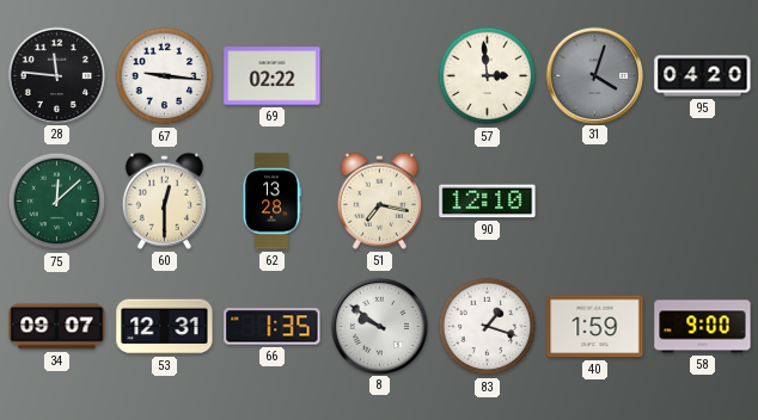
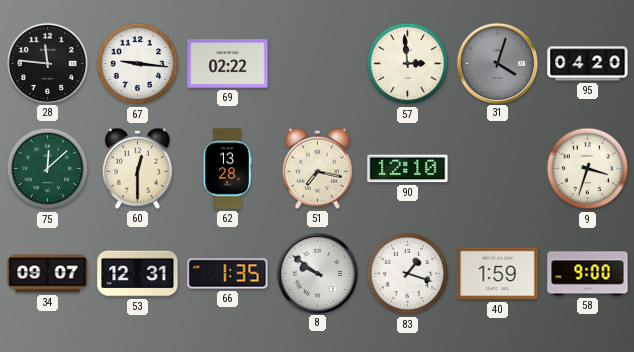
9: none -> 3:33
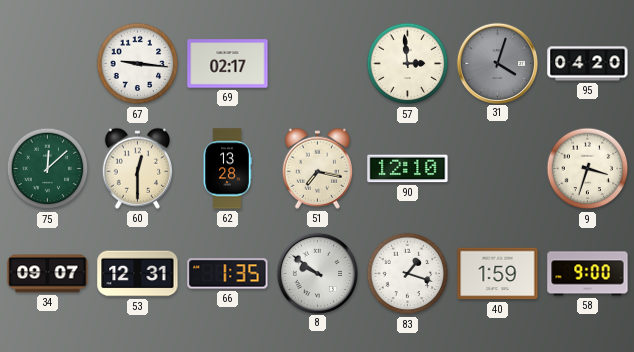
28: 11:46 -> none
69: 02:22 -> 02:17
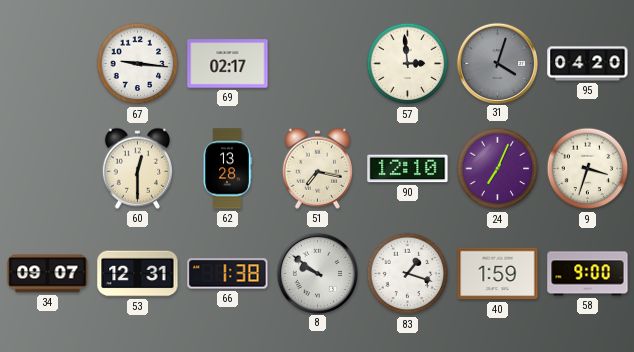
75: 12:08 -> none
24: none -> 7:04
66: 1:35 -> 1:38
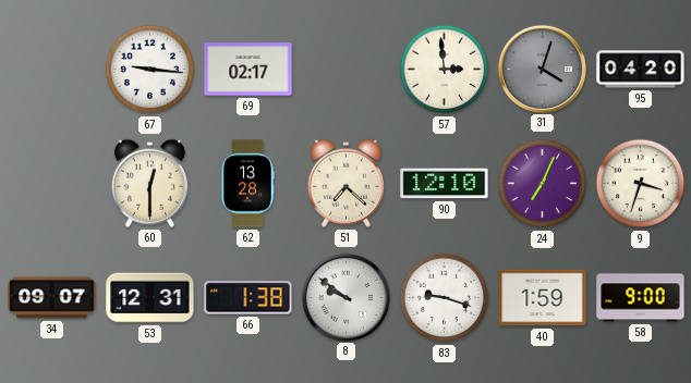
51: 7:17 -> 7:22
83: 1:18 -> 9:18
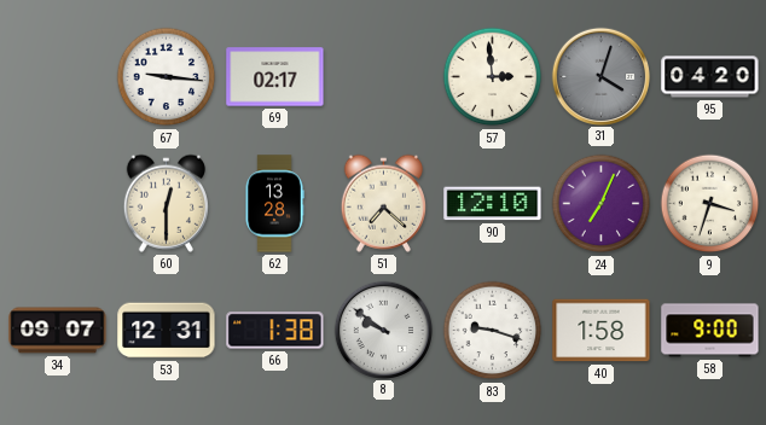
40: 1:59 -> 1:58
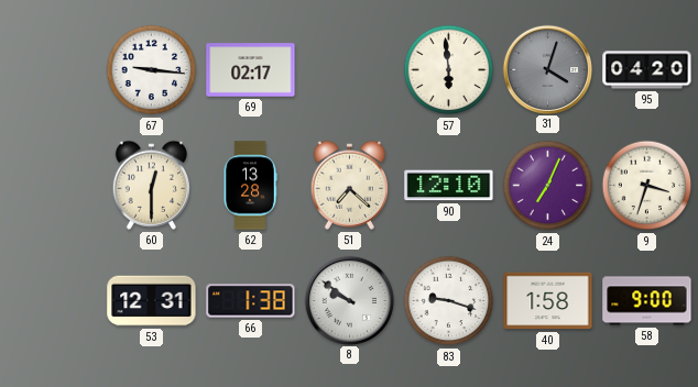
57: 2:59 -> 5:59
34: 09:07 -> none
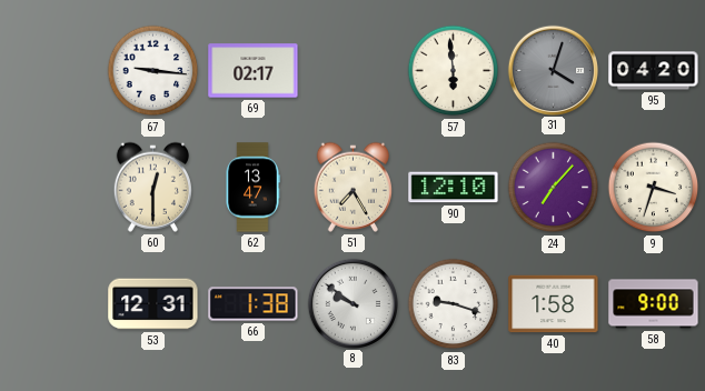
62: 13:28 -> 13:47
51: 7:22 -> 7:25
24: 7:04 -> 7:07
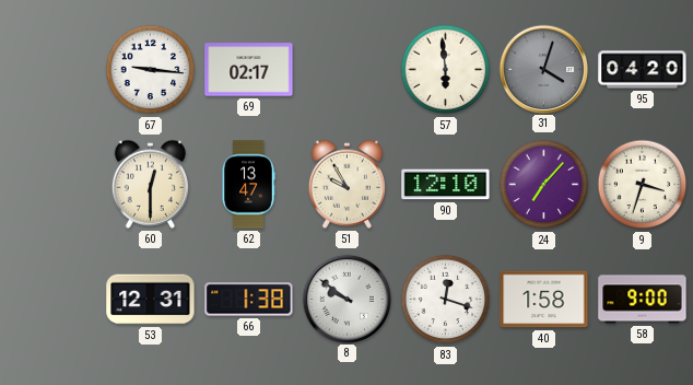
51: 7:25 -> 9:55
83: 9:18 -> 12:18
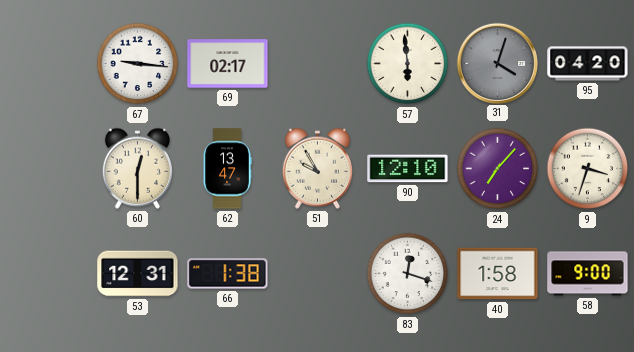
8: 9:51 -> none
